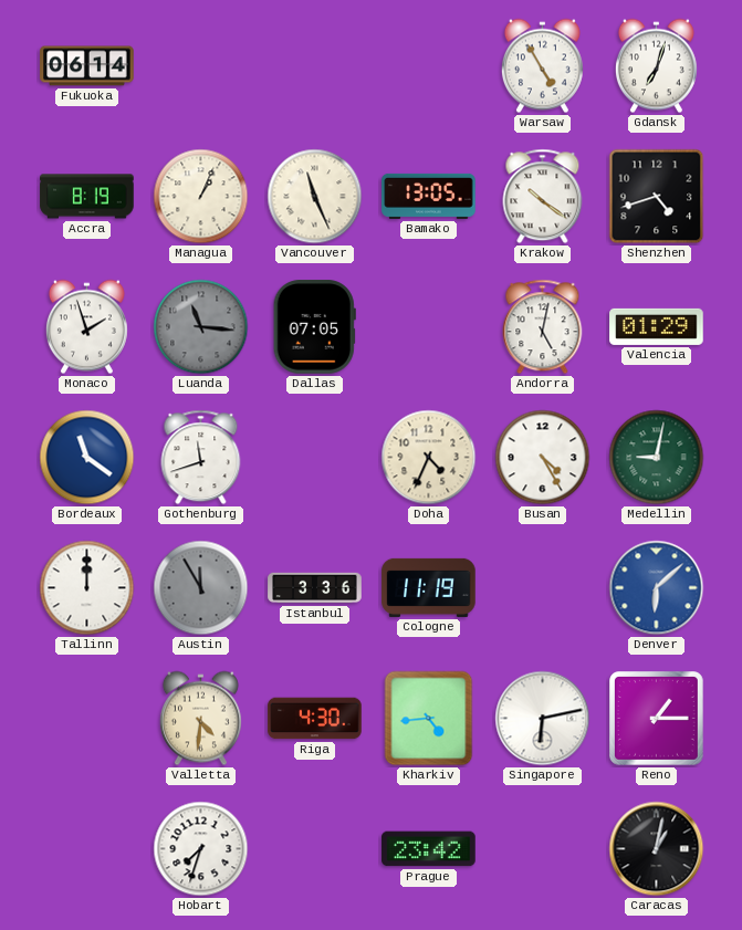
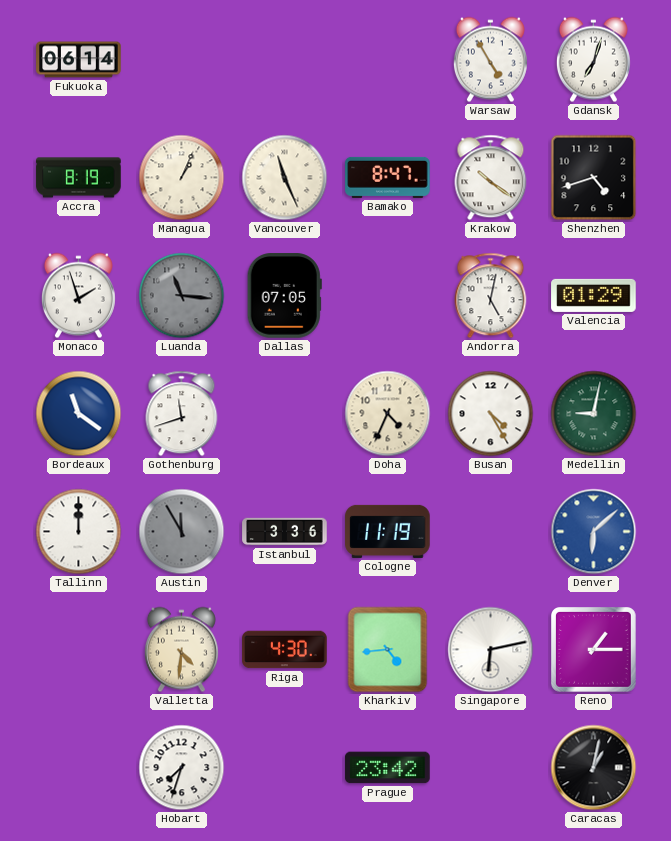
Bamako: 13:05 -> 8:47
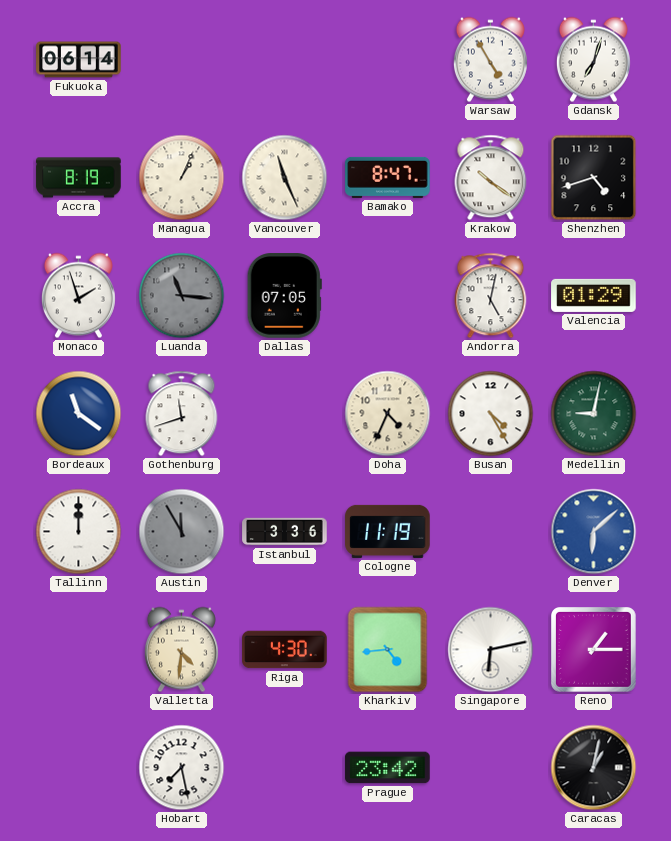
Hobart: 7:33 -> 7:28
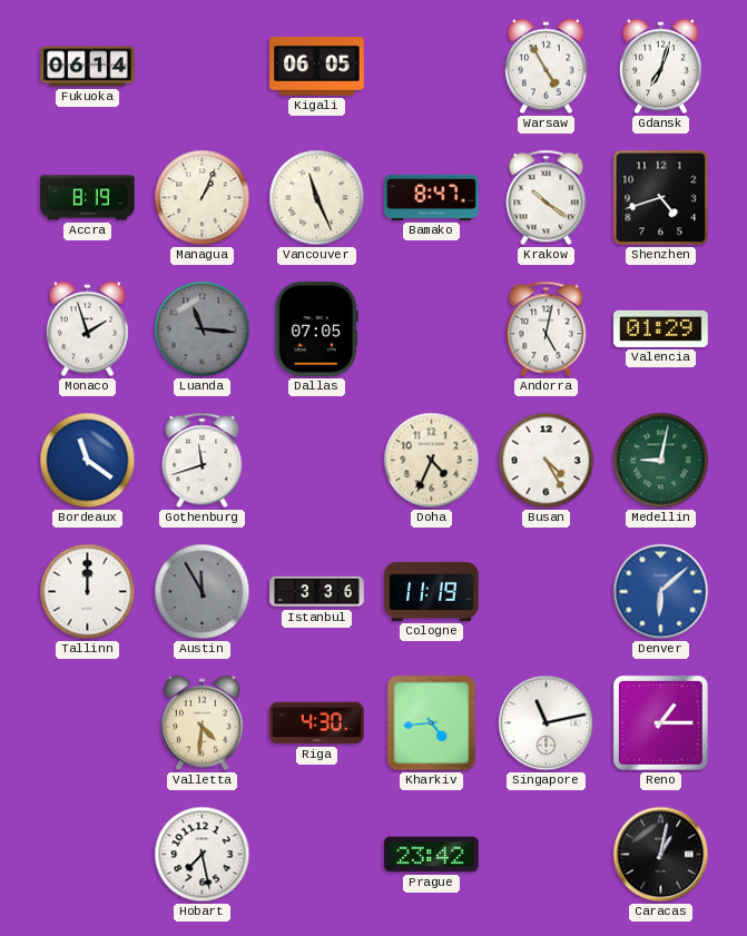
Kigali: none -> 06:05
Singapore: 6:13 -> 11:13
